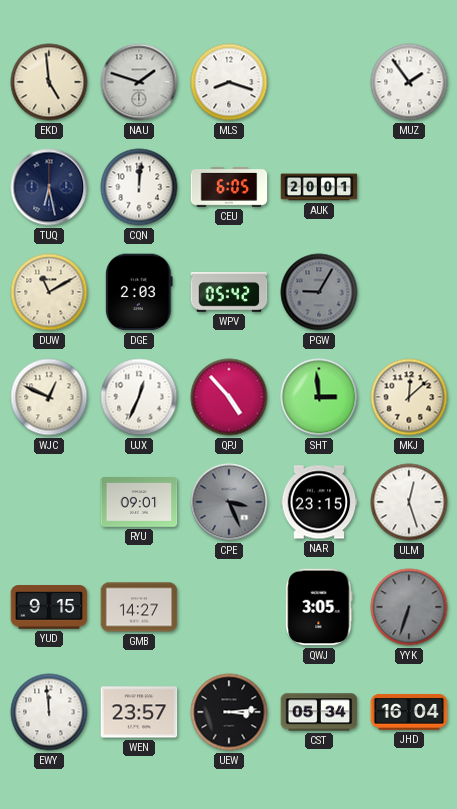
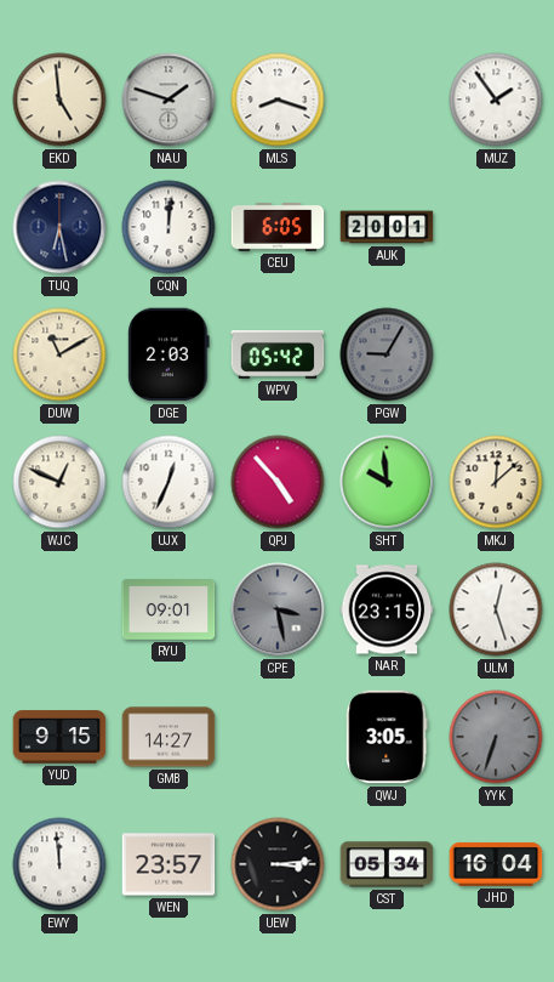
SHT: 2:59 -> 9:59
CPE: 3:26 -> 3:28
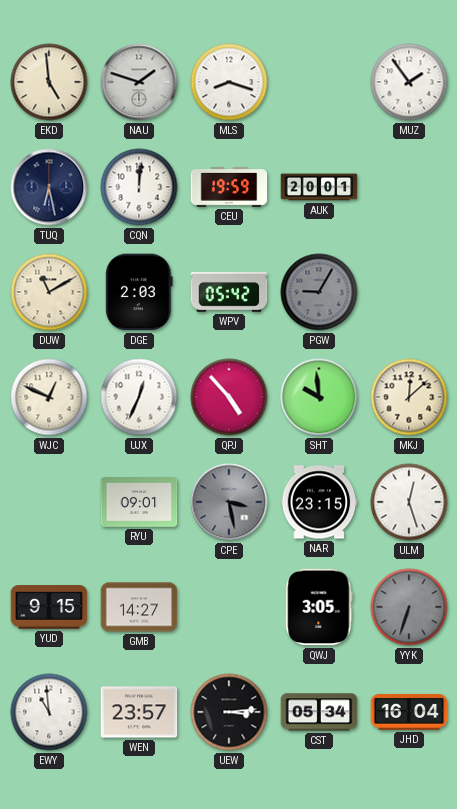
CEU: 6:05 -> 19:59
EWY: 11:59 -> 10:59
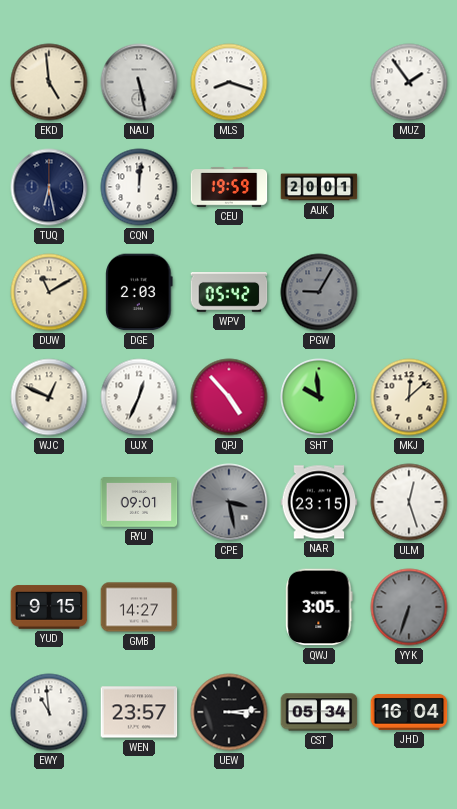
NAU: 1:48 -> 5:28
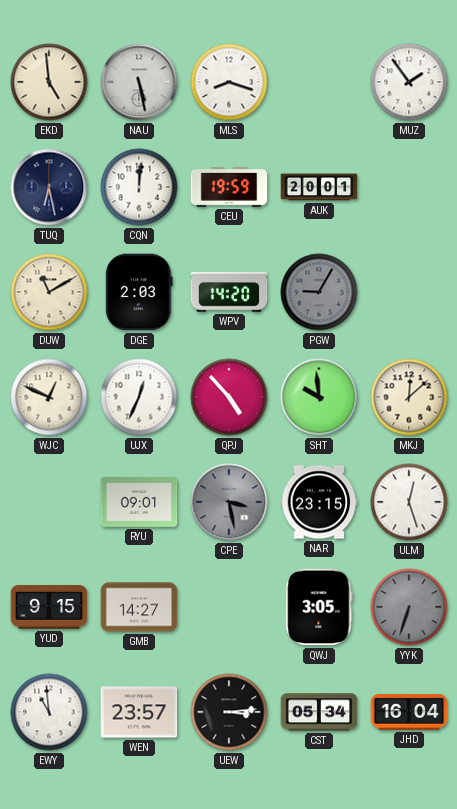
WPV: 05:42 -> 14:20
